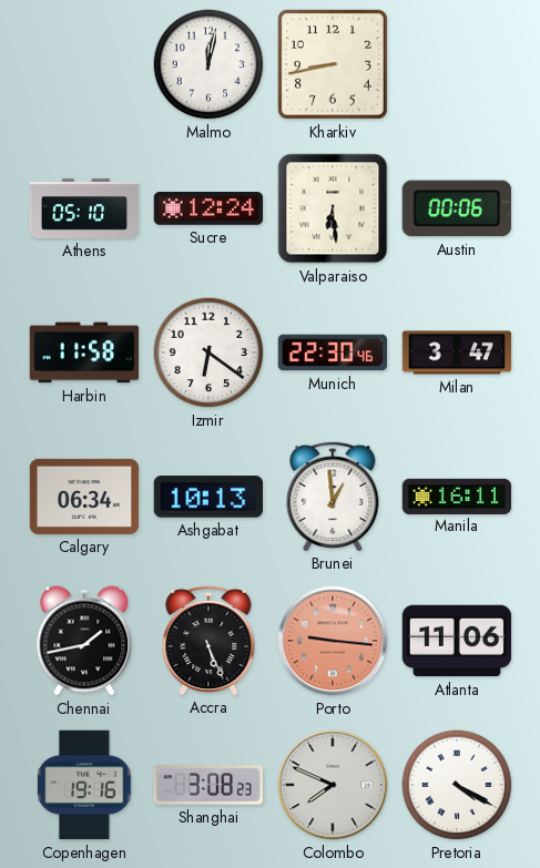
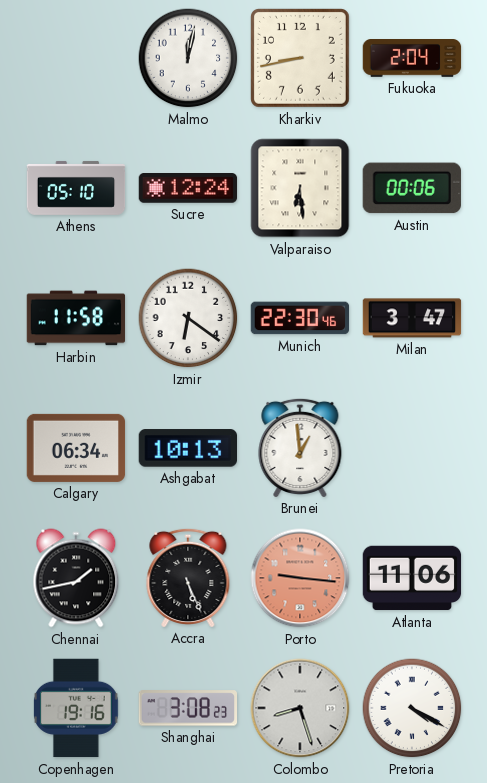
Fukuoka: none -> 2:04
Manila: 16:11 -> none
Colombo: 7:49 -> 8:27
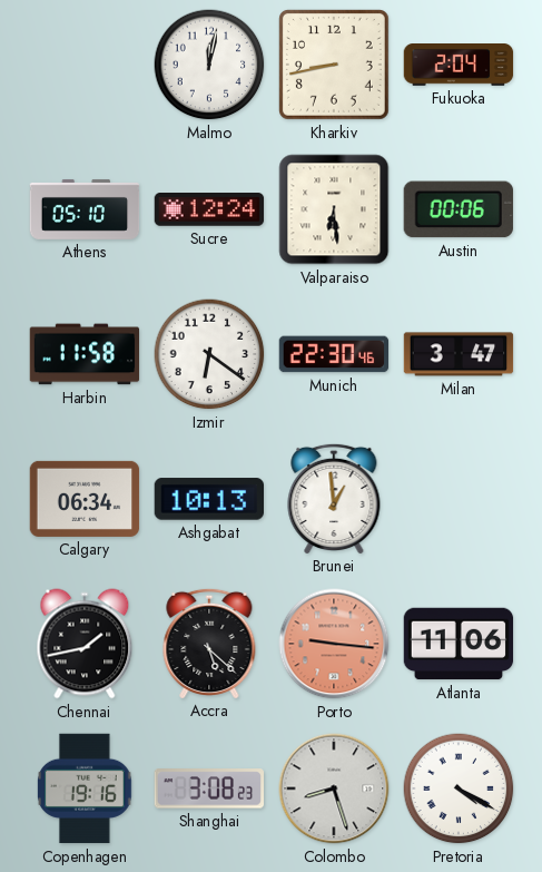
Accra: 5:26 -> 5:22
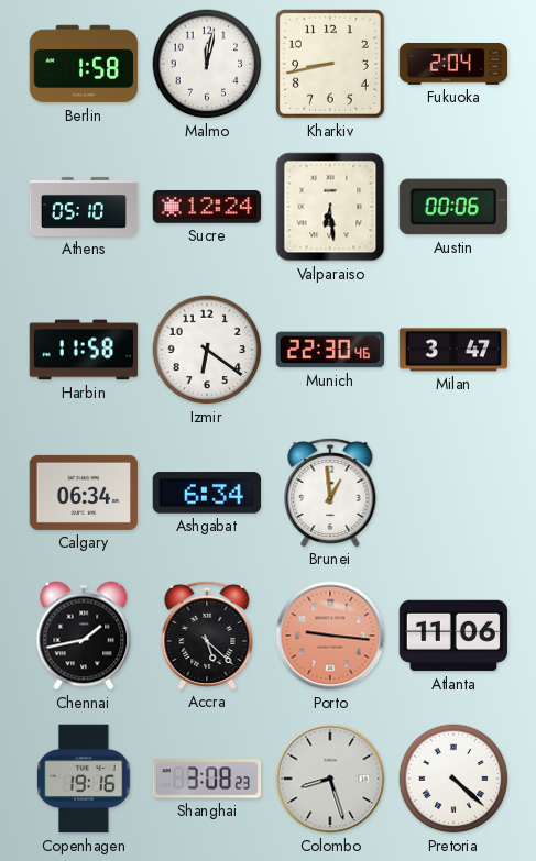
Berlin: none -> 1:58
Ashgabat: 10:13 -> 6:34
Pretoria: 4:20 -> 4:22
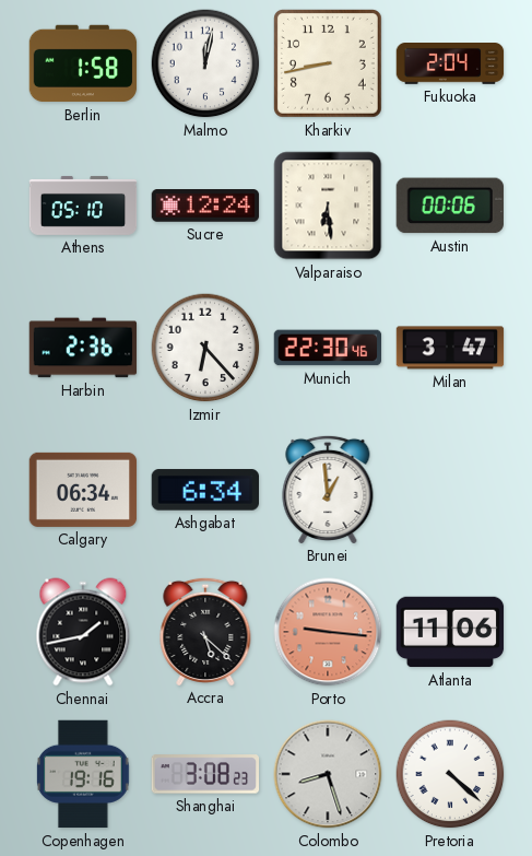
Harbin: 11:58 -> 2:36
Izmir: 6:21 -> 6:23
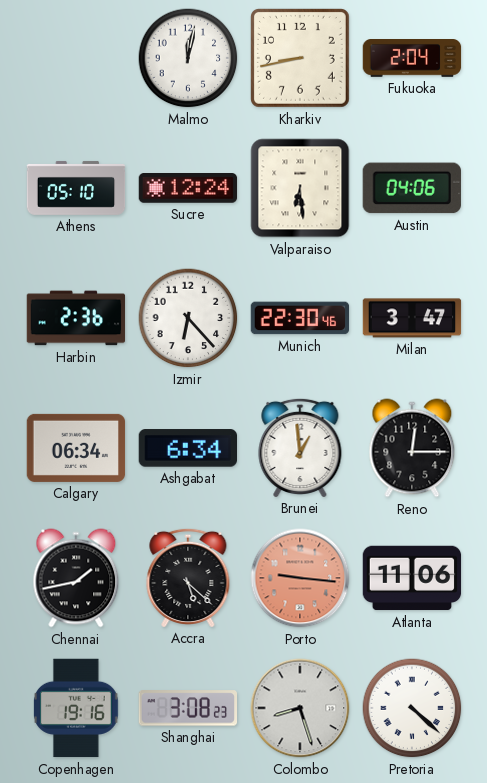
Berlin: 1:58 -> none
Austin: 00:06 -> 04:06
Reno: none -> 12:15
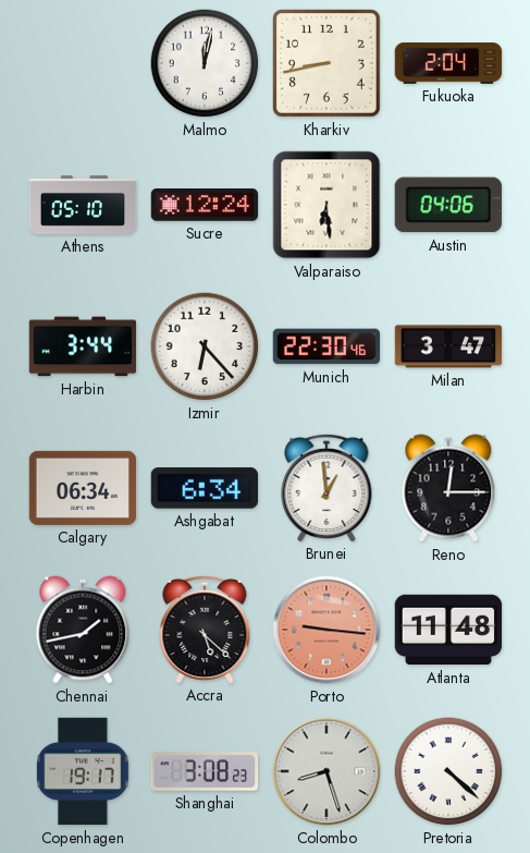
Harbin: 2:36 -> 3:44
Atlanta: 11:06 -> 11:48
Copenhagen: 19:16 -> 19:17
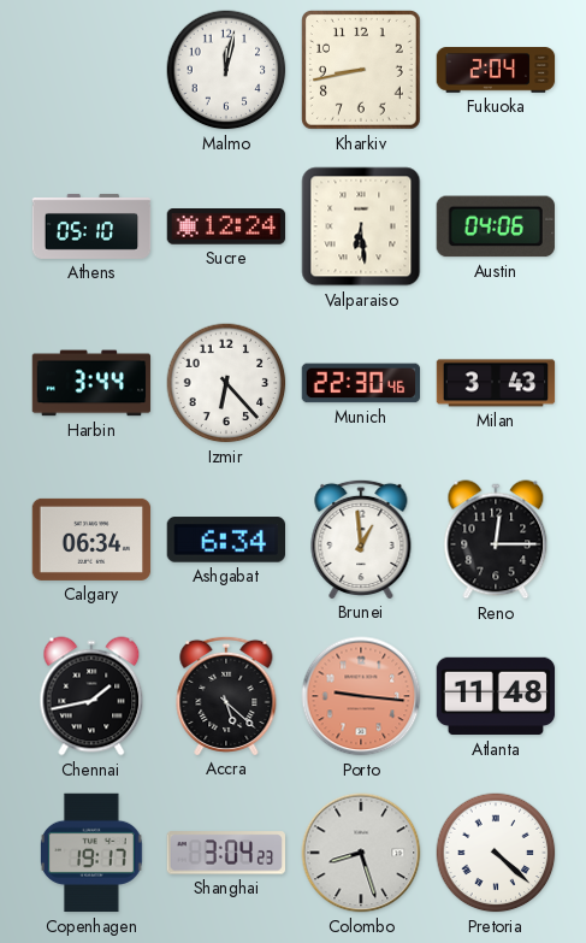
Milan: 3:47 -> 3:43
Shanghai: 3:08 -> 3:04
